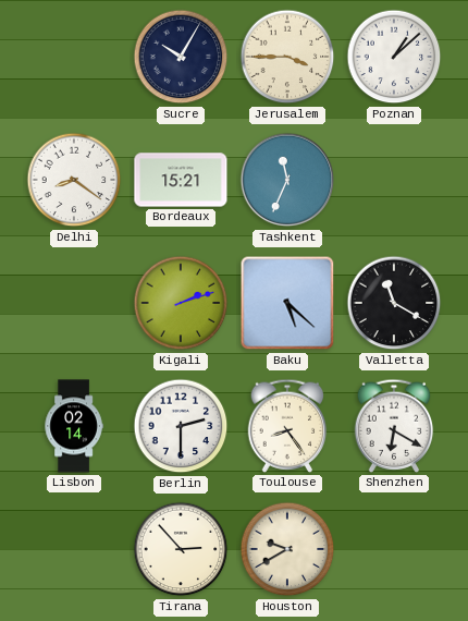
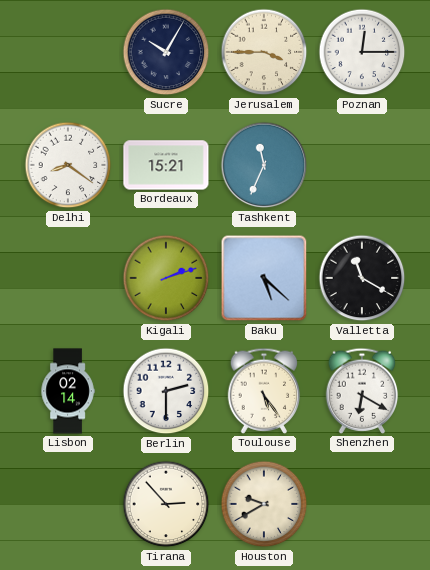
Poznan: 1:08 -> 12:15
Toulouse: 8:24 -> 5:24
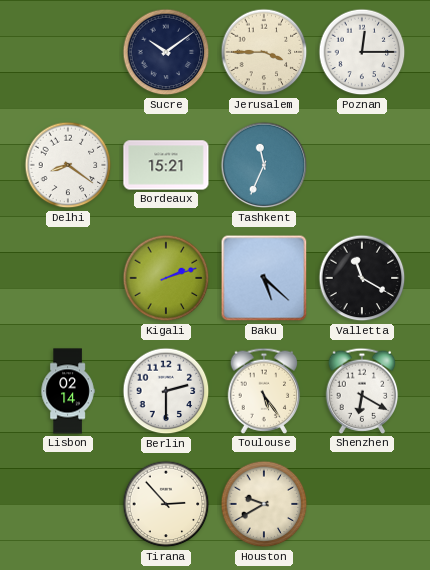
Sucre: 10:05 -> 10:09
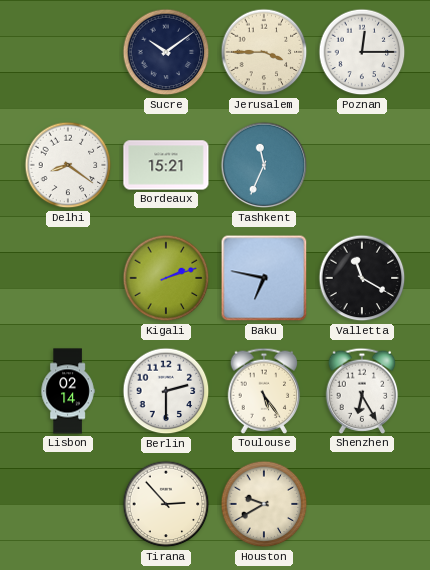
Baku: 5:22 -> 6:47
Shenzhen: 6:20 -> 6:25
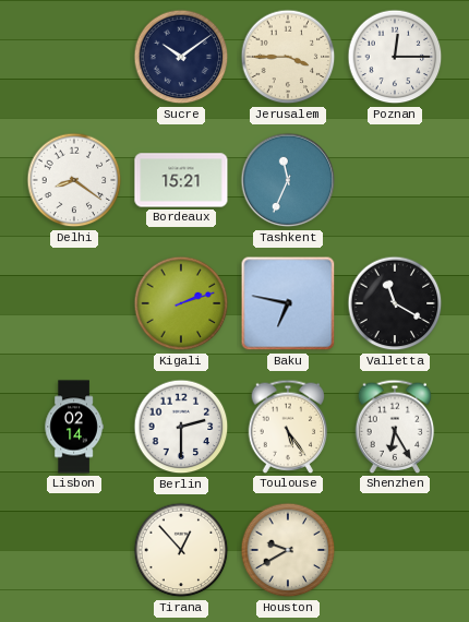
Tirana: 2:53 -> 12:53
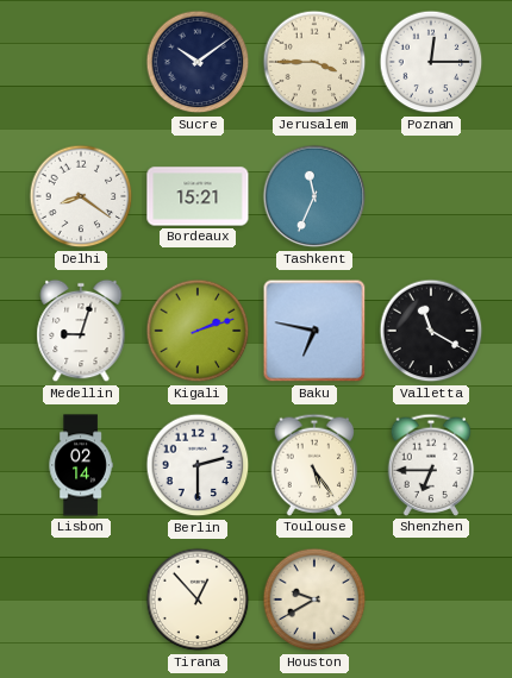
Medellin: none -> 9:03
Shenzhen: 6:25 -> 6:45
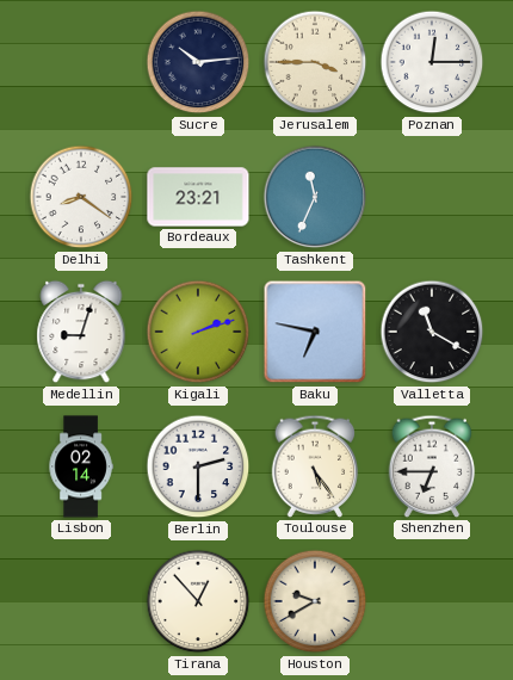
Sucre: 10:09 -> 10:14
Bordeaux: 15:21 -> 23:21
